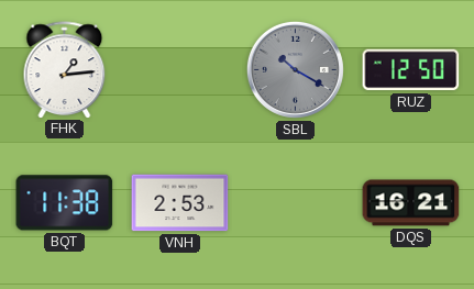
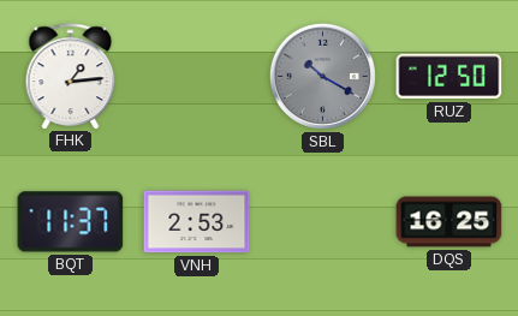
BQT: 11:38 -> 11:37
DQS: 16:21 -> 16:25
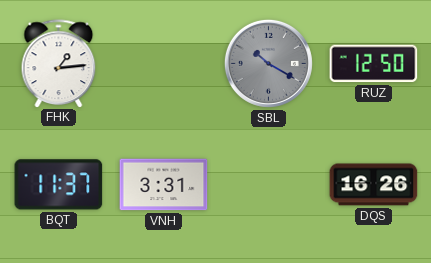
VNH: 2:53 -> 3:31
DQS: 16:25 -> 16:26
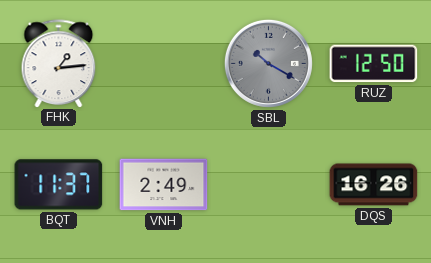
VNH: 3:31 -> 2:49
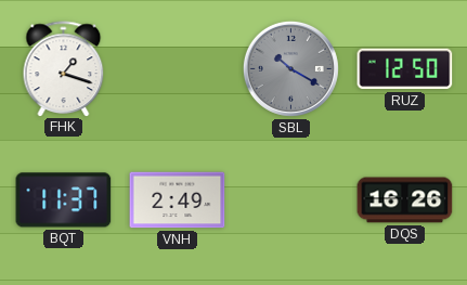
FHK: 1:14 -> 1:18
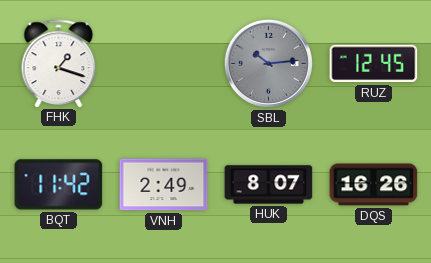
SBL: 10:20 -> 10:14
RUZ: 12:50 -> 12:45
BQT: 11:37 -> 11:42
HUK: none -> 8:07
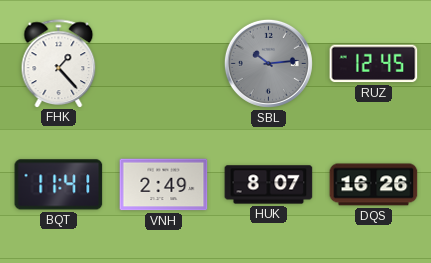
FHK: 1:18 -> 1:23
BQT: 11:42 -> 11:41
